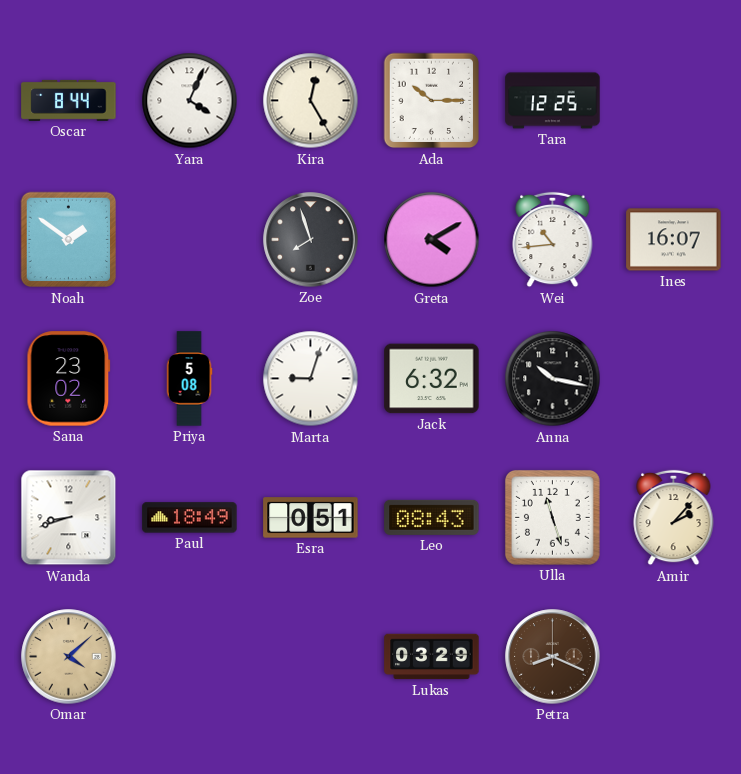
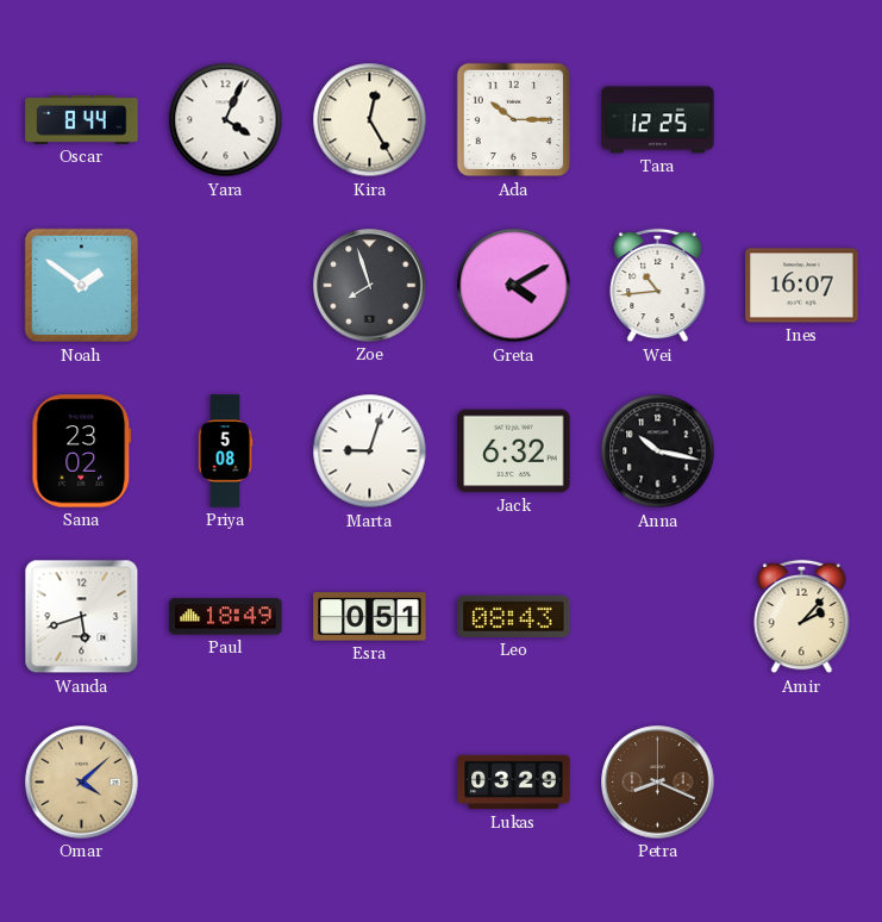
Wanda: 8:42 -> 5:42
Ulla: 11:27 -> none
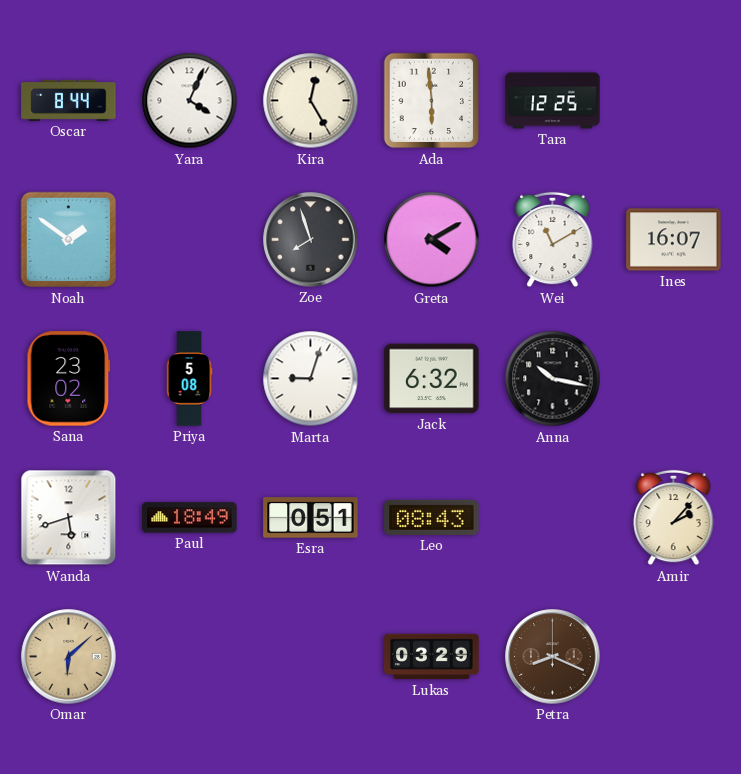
Ada: 10:15 -> 5:59
Wei: 10:44 -> 11:10
Omar: 4:08 -> 6:08
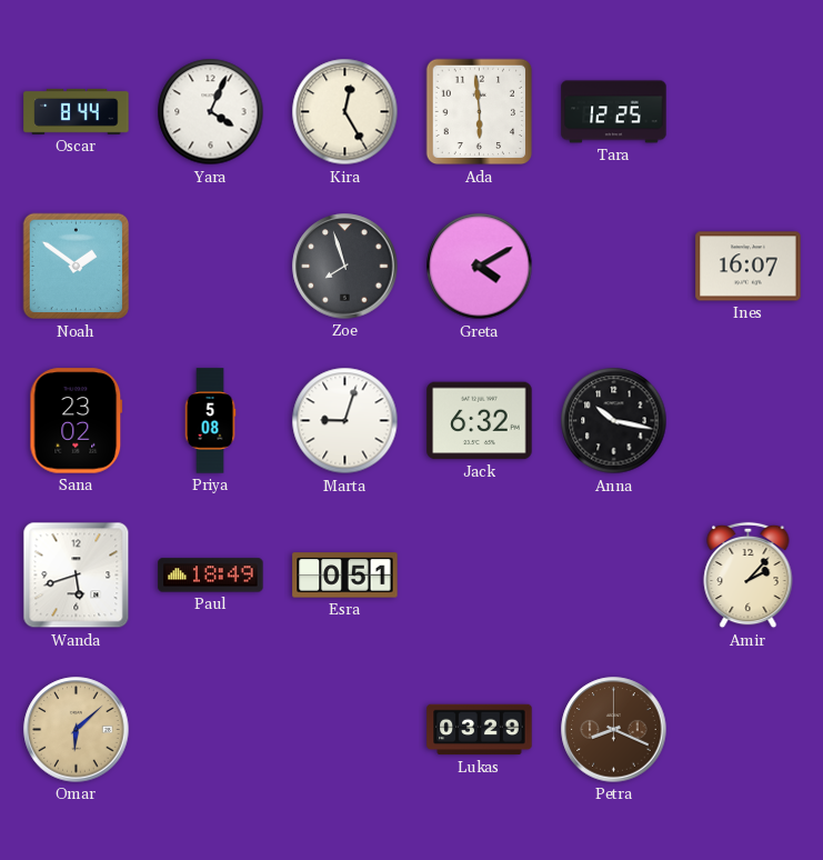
Wei: 11:10 -> none
Leo: 08:43 -> none
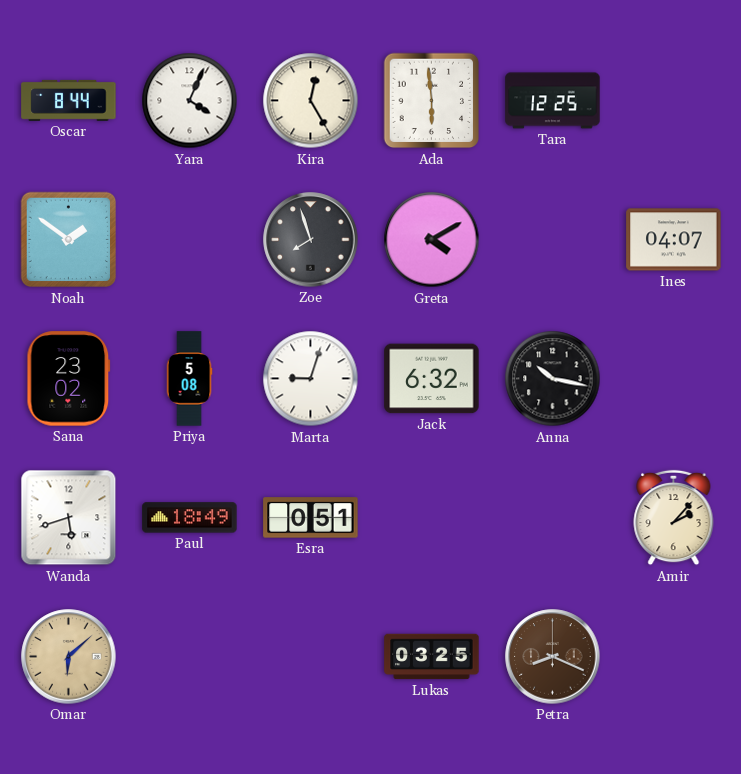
Ines: 16:07 -> 04:07
Lukas: 03:29 -> 03:25
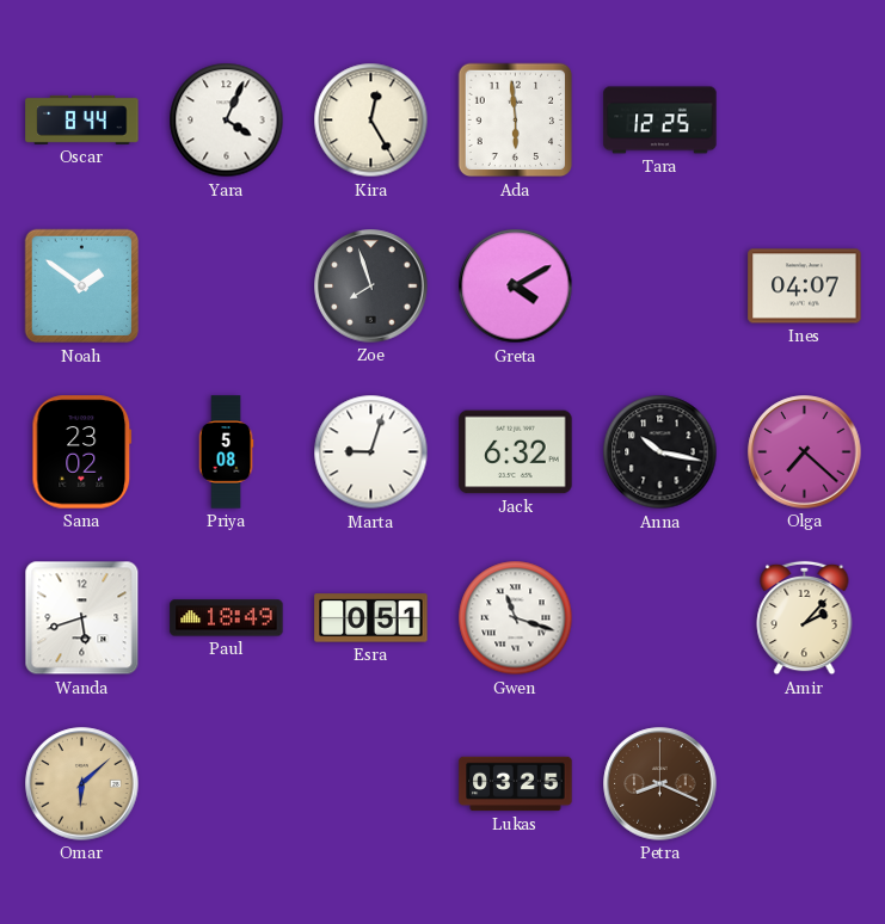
Olga: none -> 7:22
Gwen: none -> 11:18
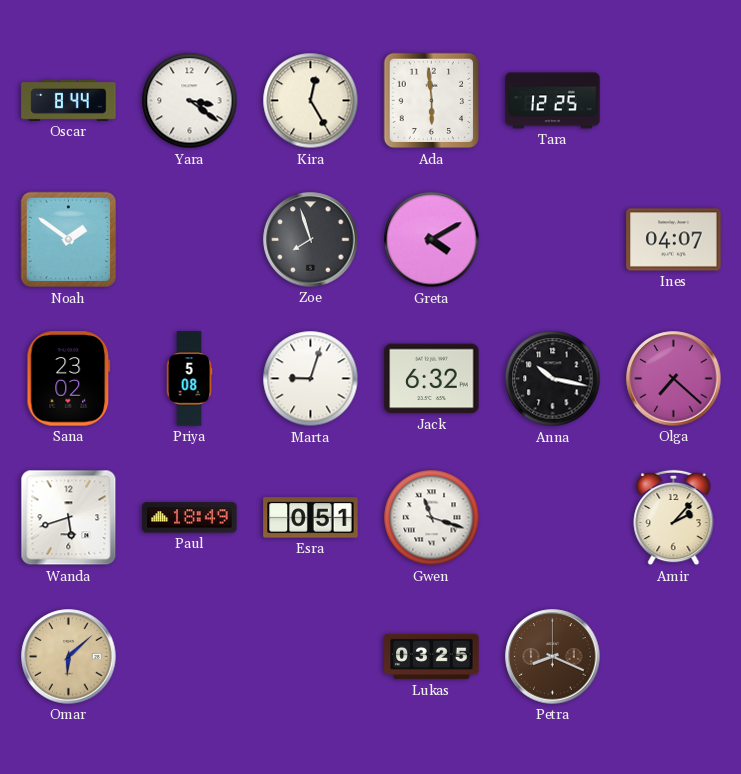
Yara: 4:04 -> 3:21
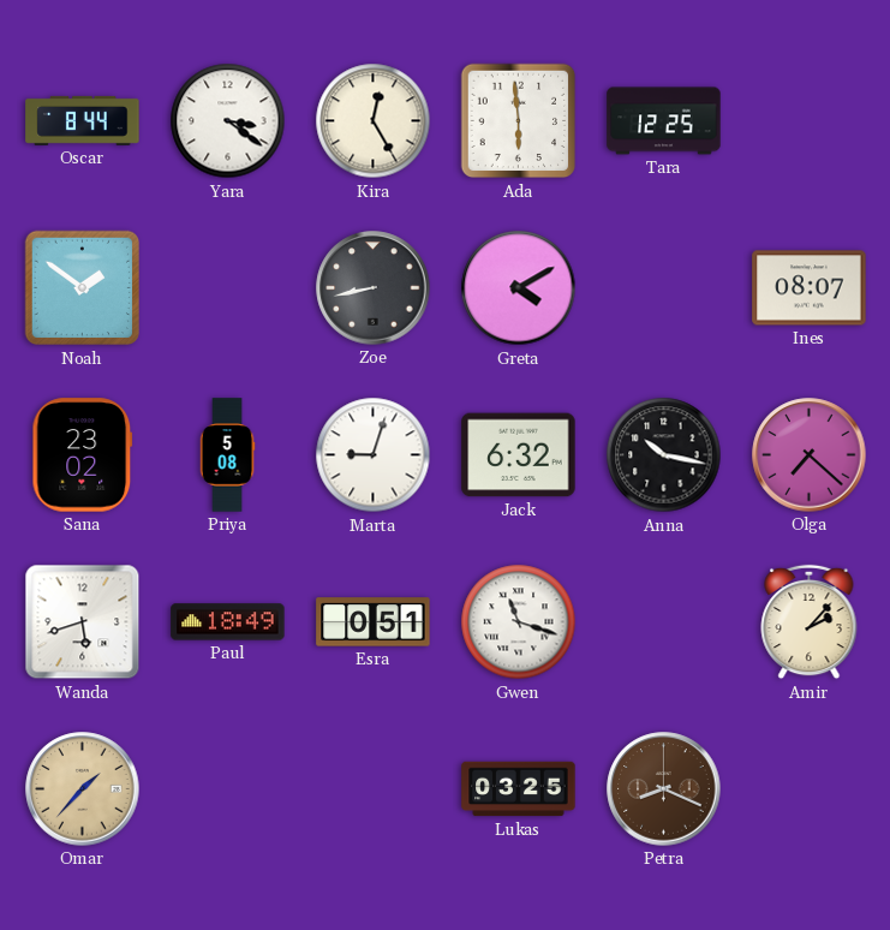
Zoe: 7:57 -> 8:43
Ines: 04:07 -> 08:07
Omar: 6:08 -> 1:37
